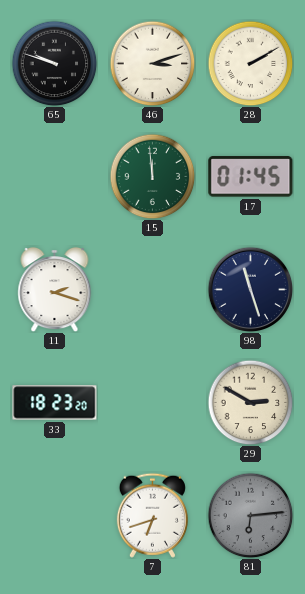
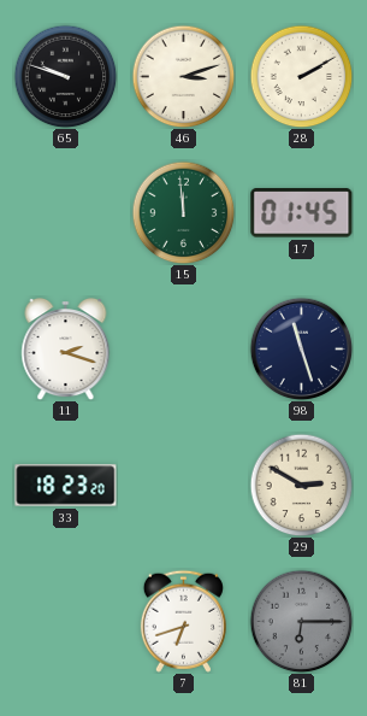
81: 6:14 -> 6:15
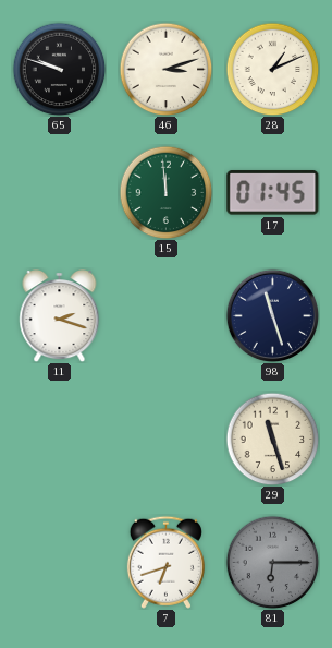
28: 2:10 -> 1:11
33: 18:23 -> none
29: 2:50 -> 11:27
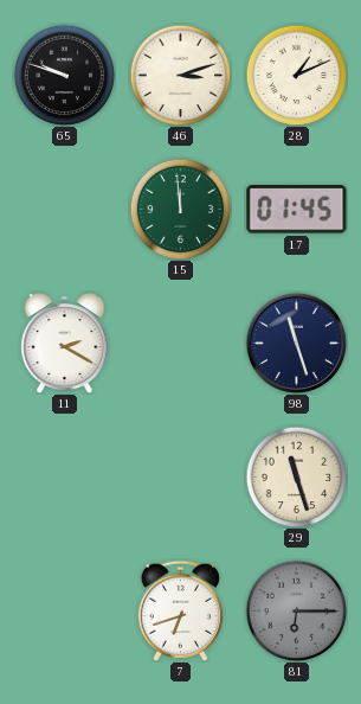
11: 2:18 -> 2:20
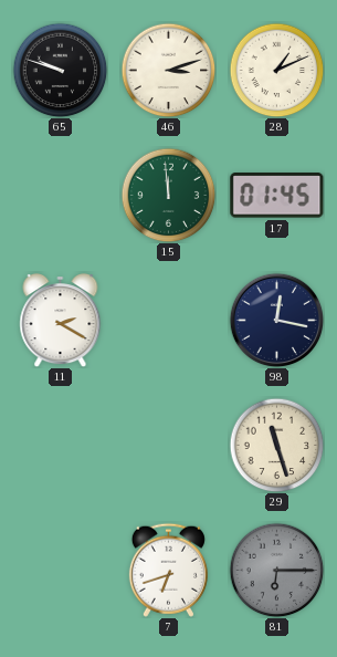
98: 11:27 -> 12:17
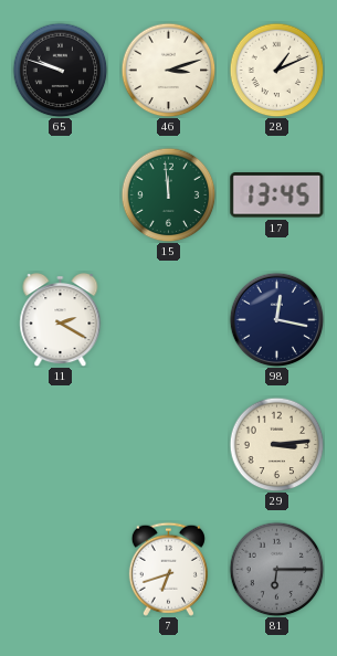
17: 01:45 -> 13:45
29: 11:27 -> 3:14
